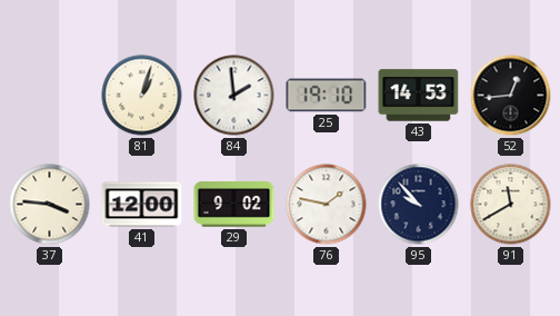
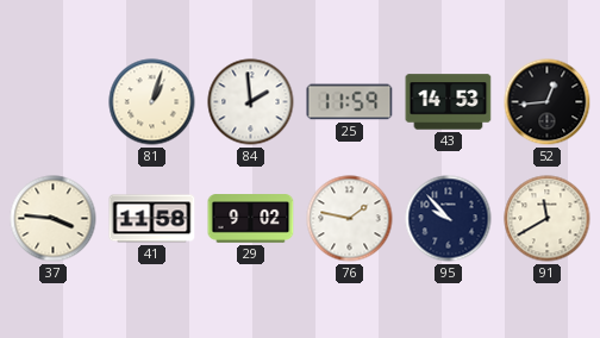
25: 19:10 -> 11:59
41: 12:00 -> 11:58
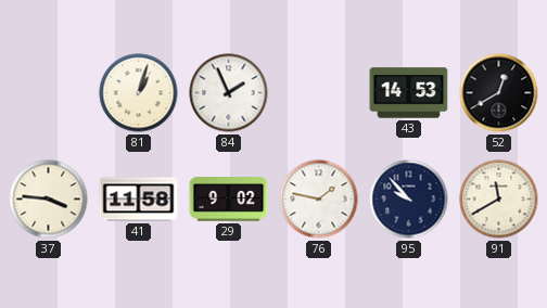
84: 1:59 -> 1:56
25: 11:59 -> none
52: 12:44 -> 12:40
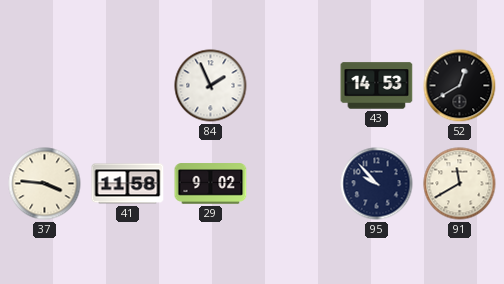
81: 1:03 -> none
76: 1:47 -> none
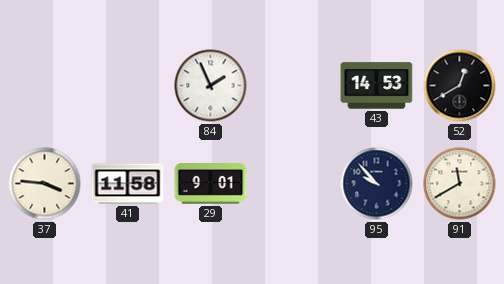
29: 9:02 -> 9:01
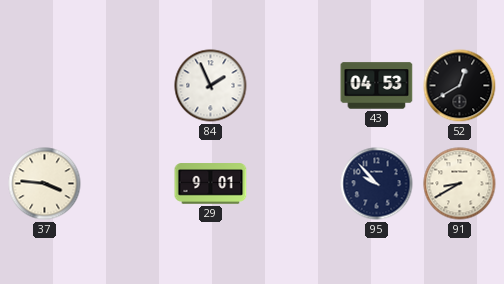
43: 14:53 -> 04:53
41: 11:58 -> none
91: 11:40 -> 8:40
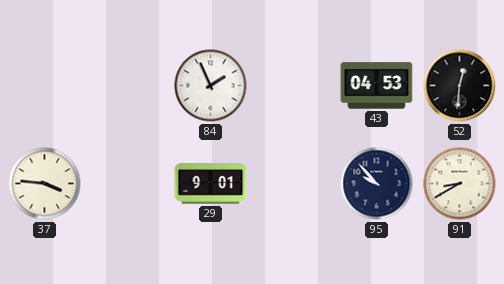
52: 12:40 -> 12:31
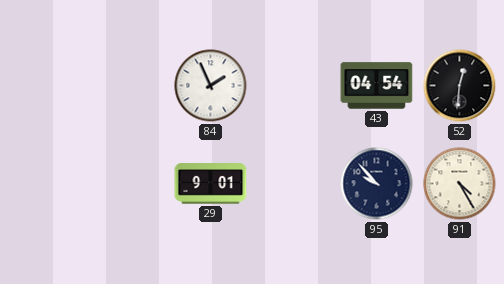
43: 04:53 -> 04:54
37: 3:46 -> none
91: 8:40 -> 4:25
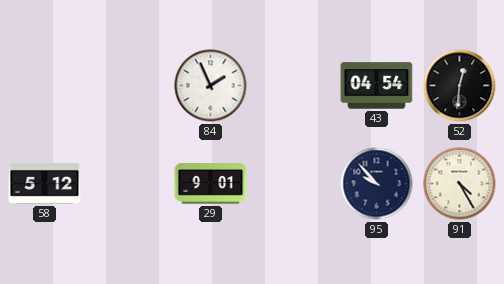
58: none -> 5:12
